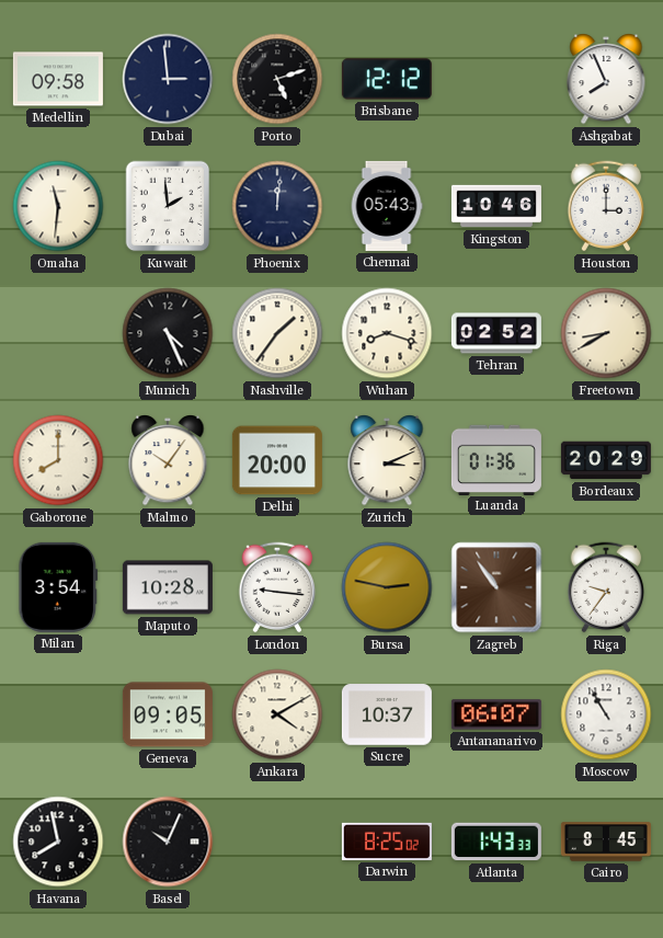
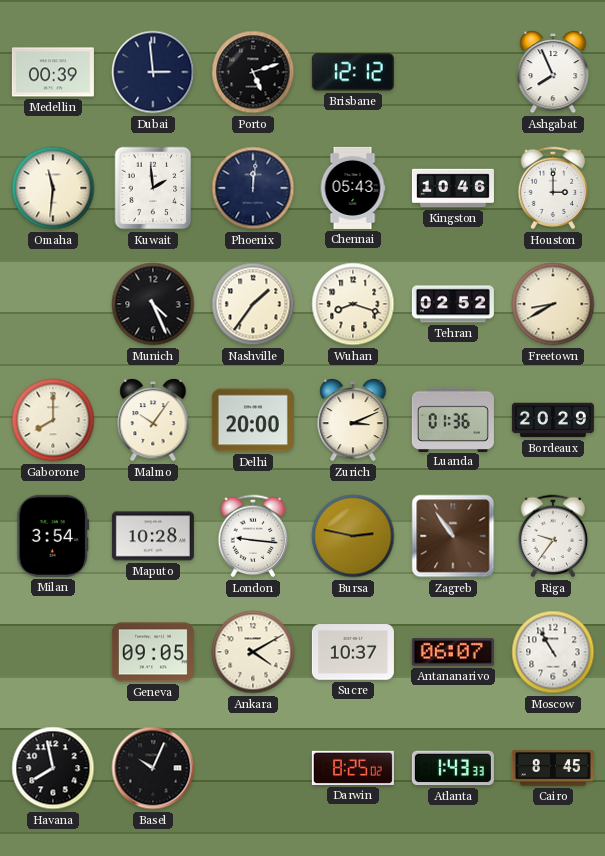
Medellin: 09:58 -> 00:39
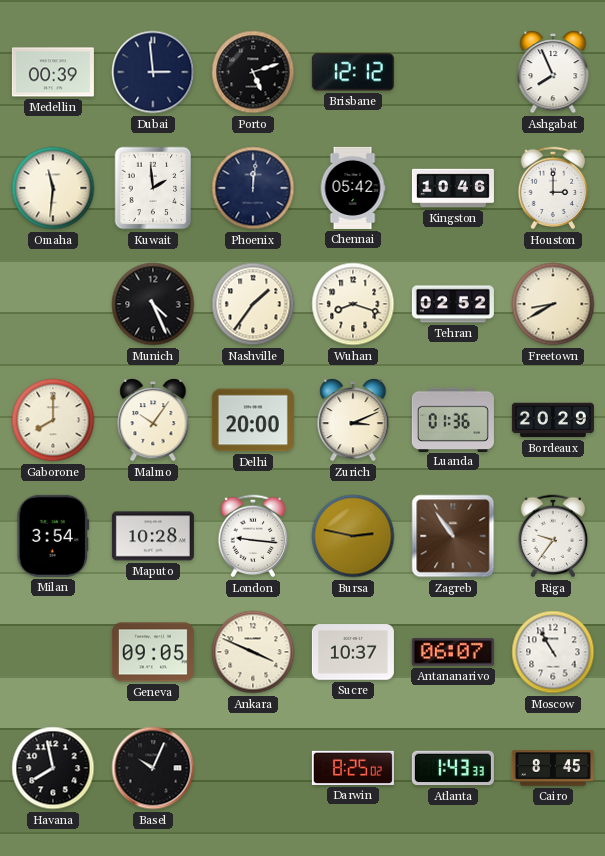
Chennai: 05:43 -> 05:42
Ankara: 4:10 -> 3:49
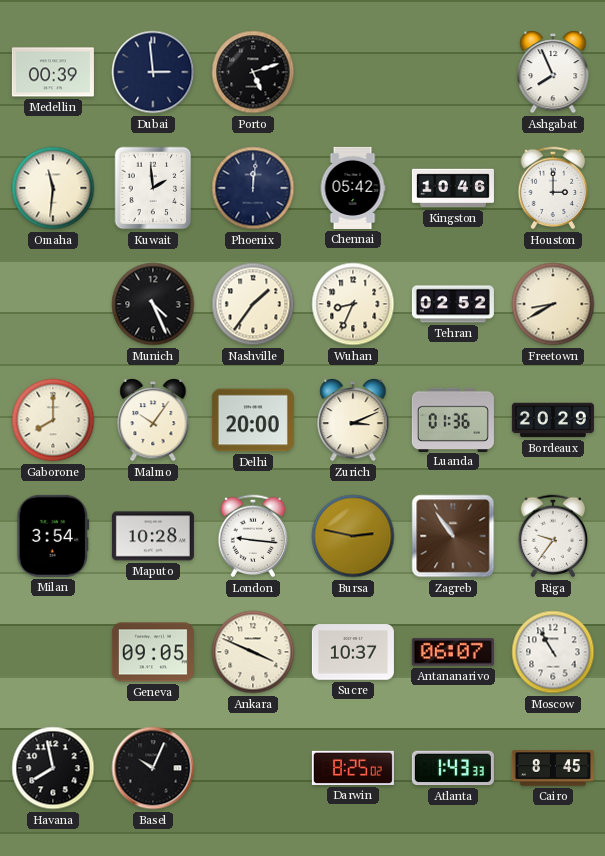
Brisbane: 12:12 -> none
Wuhan: 8:18 -> 8:34
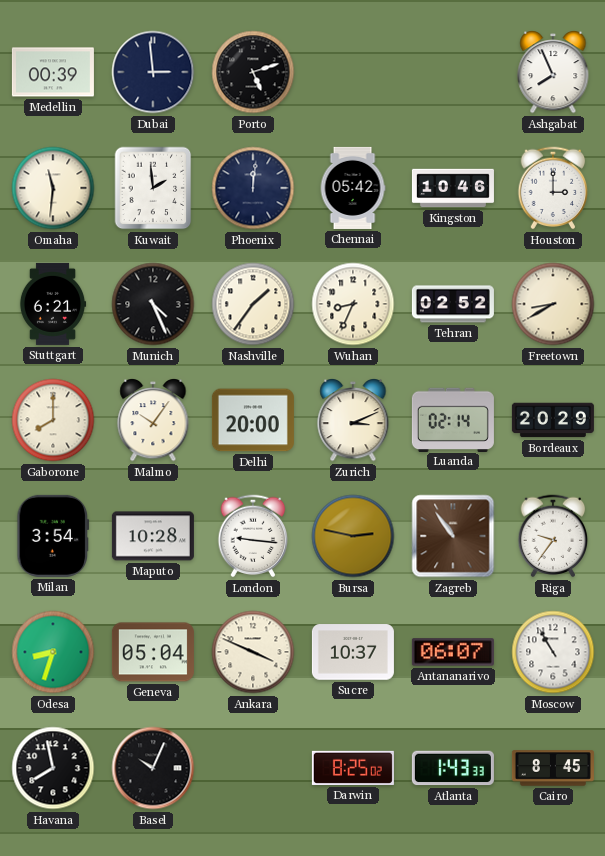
Stuttgart: none -> 6:21
Luanda: 01:36 -> 02:14
Odesa: none -> 8:33
Geneva: 09:05 -> 05:04
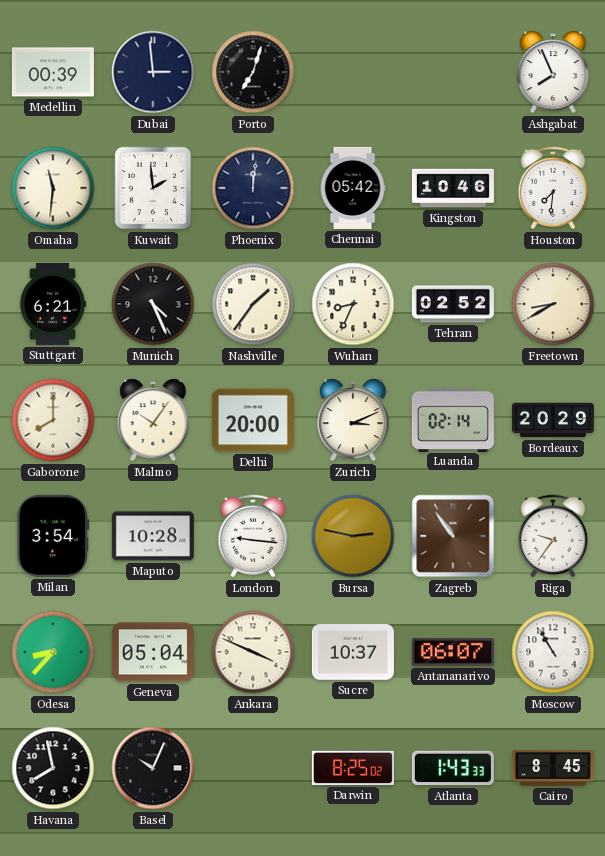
Porto: 5:12 -> 7:03
Houston: 3:00 -> 7:31
Odesa: 8:33 -> 8:37
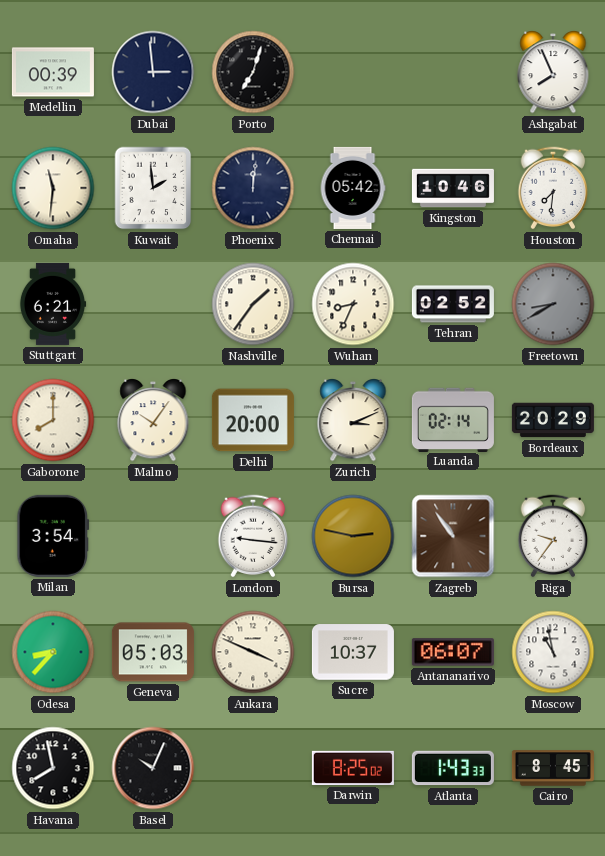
Munich: 4:26 -> none
Freetown dial: cream -> grey
Maputo: 10:28 -> none
Geneva: 05:04 -> 05:03
Moscow: 10:55 -> 10:58
